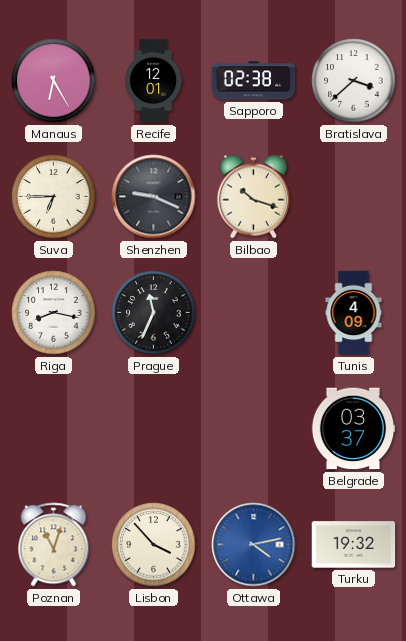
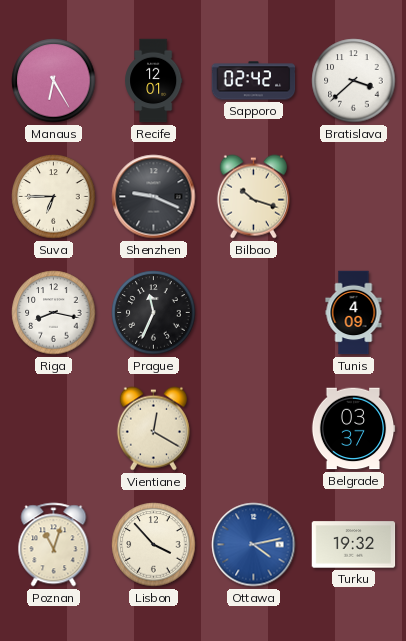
Sapporo: 02:38 -> 02:42
Vientiane: none -> 12:20
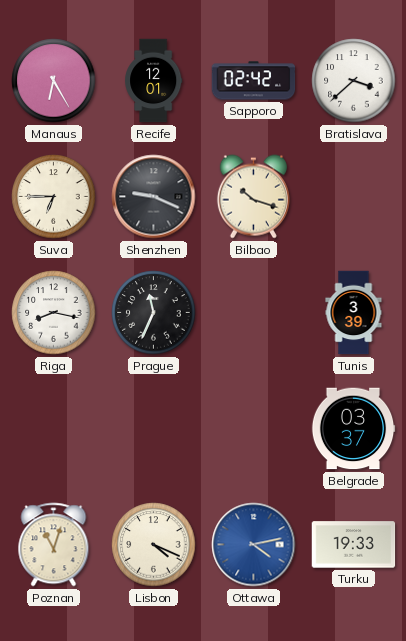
Tunis: 4:09 -> 3:39
Vientiane: 12:20 -> none
Lisbon: 3:53 -> 4:19
Turku: 19:32 -> 19:33
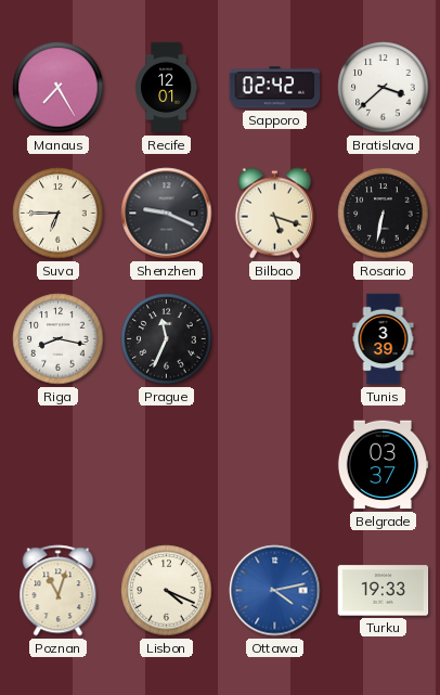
Manaus: 6:25 -> 7:25
Bilbao: 10:18 -> 5:18
Rosario: none -> 6:32
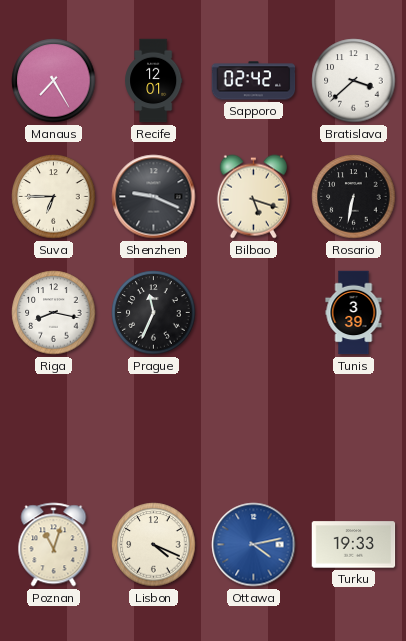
Belgrade: 03:37 -> none
